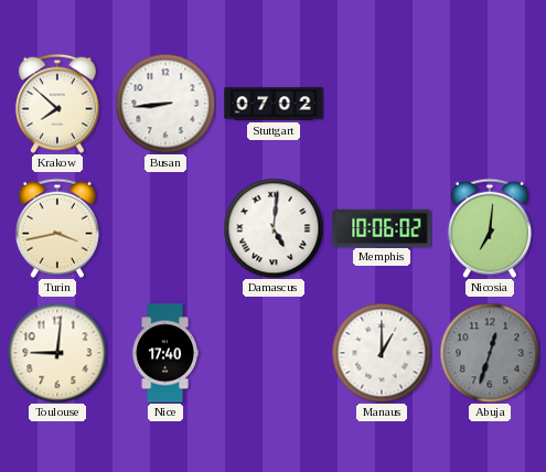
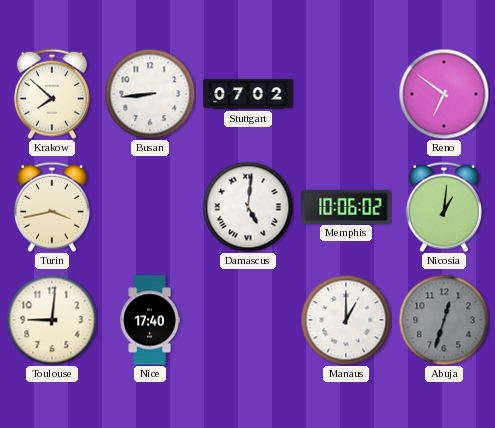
Reno: none -> 6:51
Nicosia: 7:01 -> 1:01
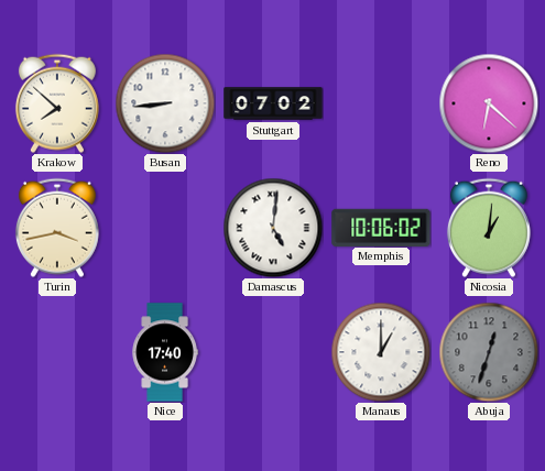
Reno: 6:51 -> 6:22
Toulouse: 9:01 -> none
